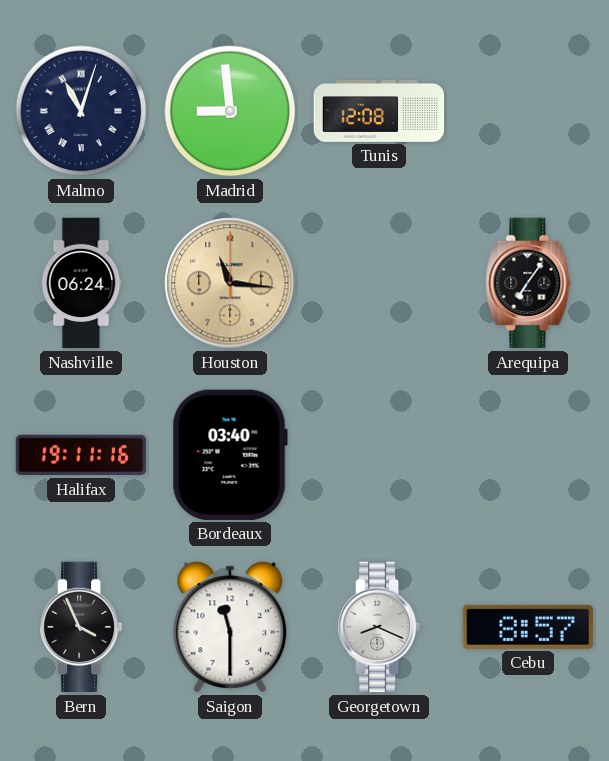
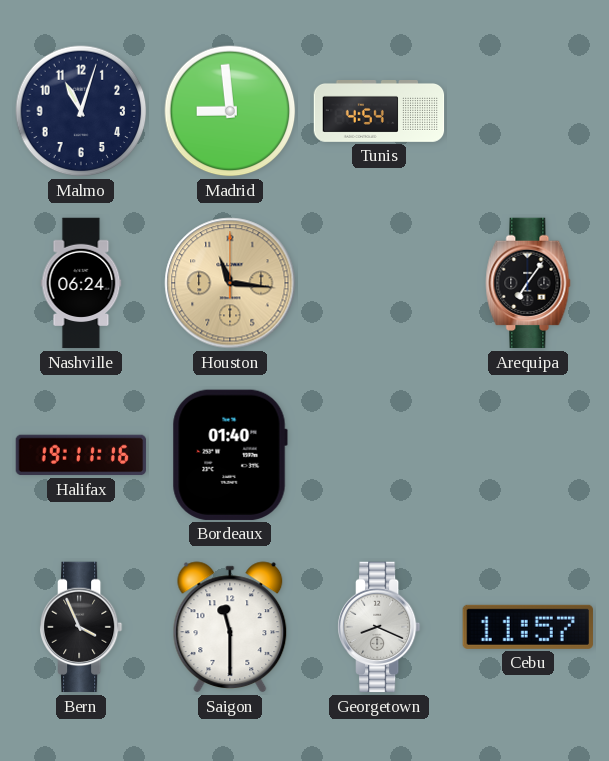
Malmo numerals: Roman -> Arabic
Tunis: 12:08 -> 4:54
Bordeaux: 03:40 -> 01:40
Cebu: 8:57 -> 11:57
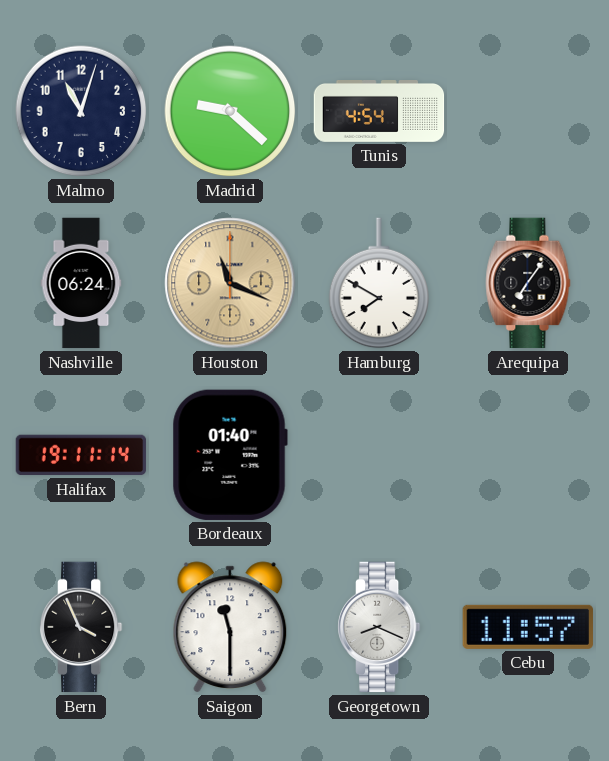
Madrid: 8:59 -> 9:22
Houston: 11:16 -> 11:19
Hamburg: none -> 7:50
Halifax: 19:11:16 -> 19:11:14
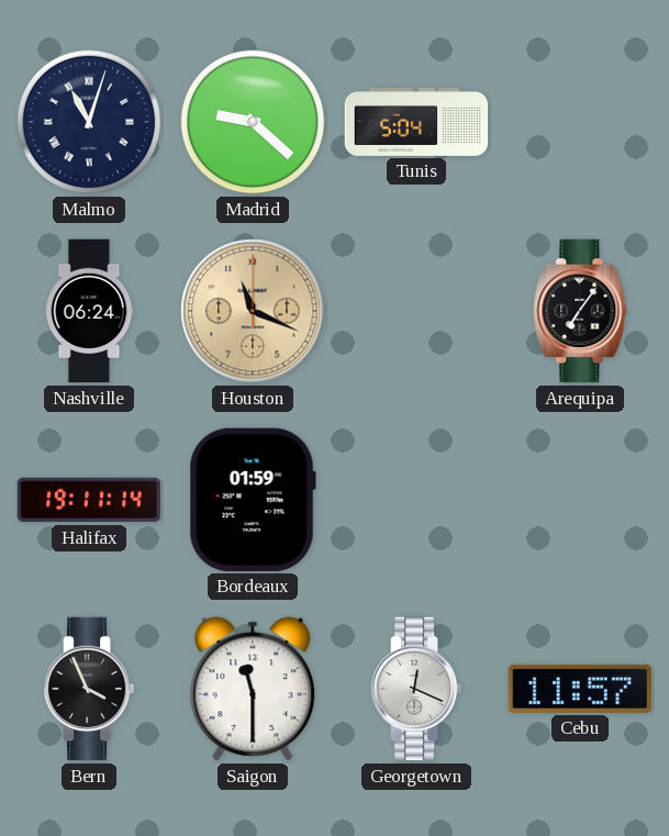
Malmo numerals: Arabic -> Roman
Tunis: 4:54 -> 5:04
Hamburg: 7:50 -> none
Bordeaux: 01:40 -> 01:59
Georgetown: 8:19 -> 12:19
